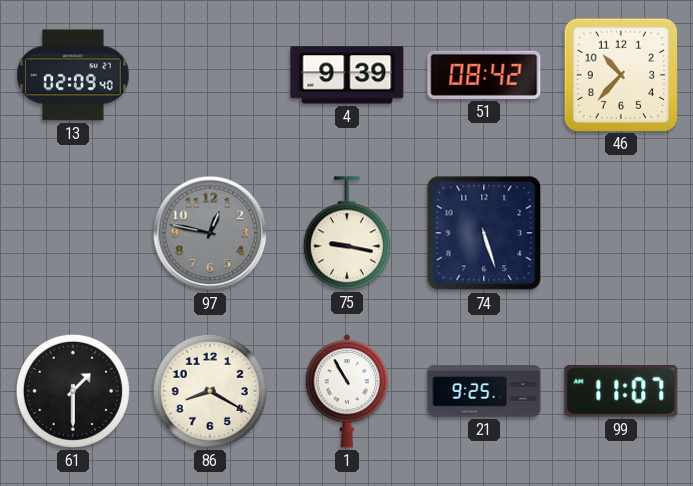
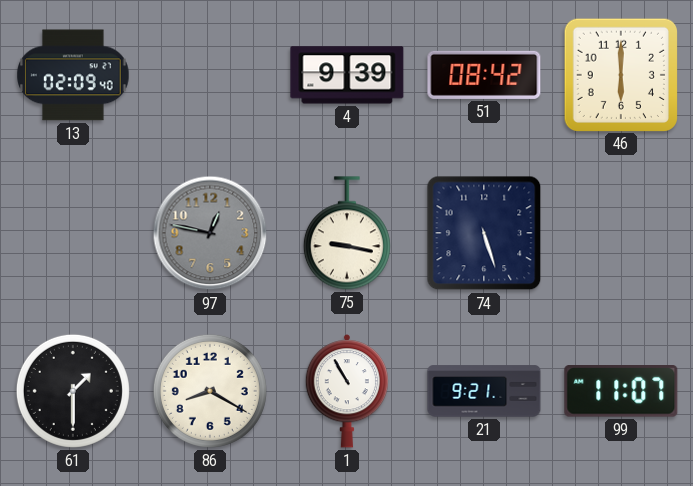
46: 10:37 -> 6:00
21: 9:25 -> 9:21
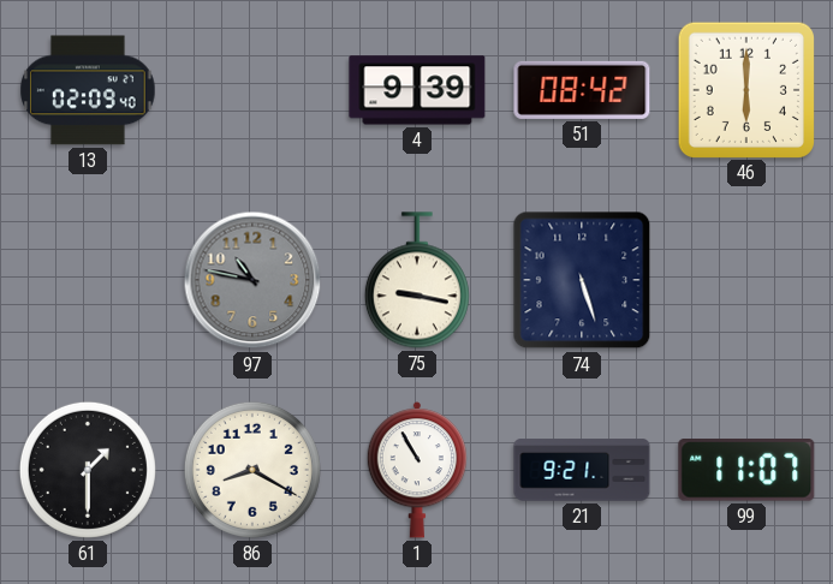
97: 12:47 -> 10:47
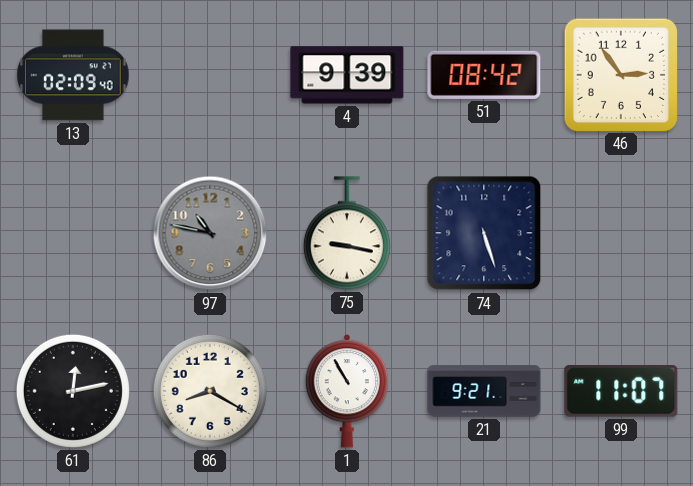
46: 6:00 -> 2:54
61: 1:30 -> 12:13
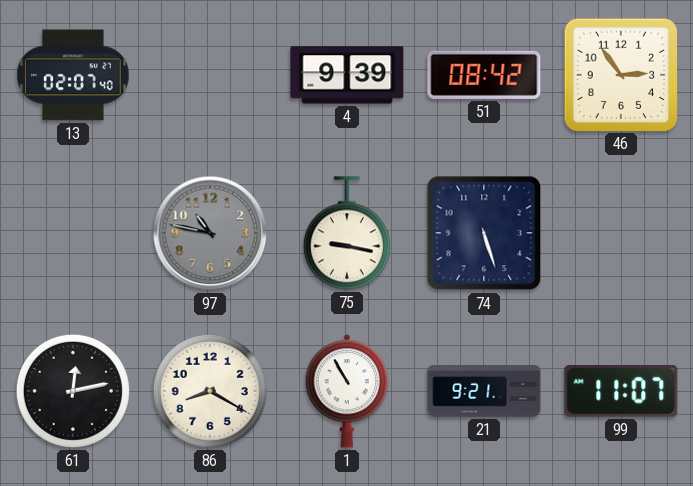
13: 02:09 -> 02:07
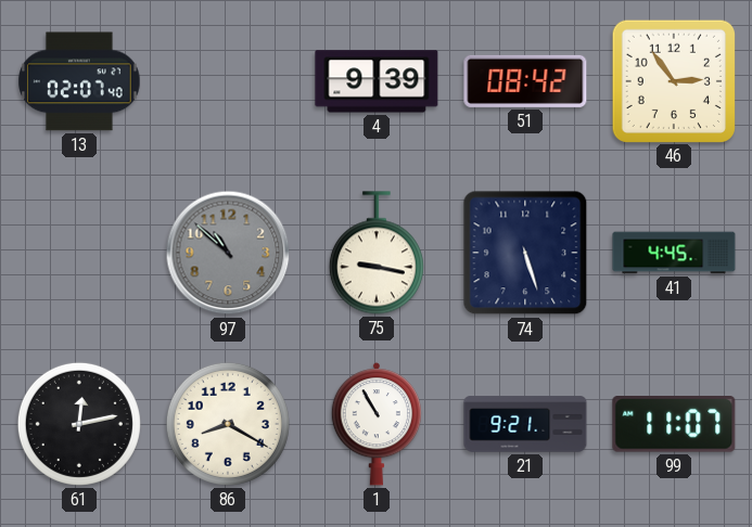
97: 10:47 -> 10:52
41: none -> 4:45
